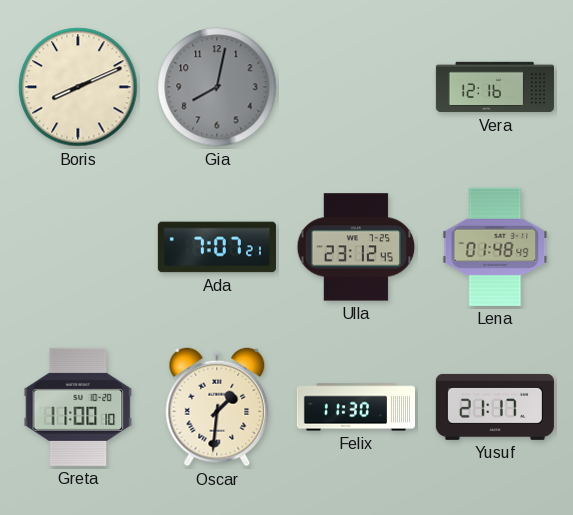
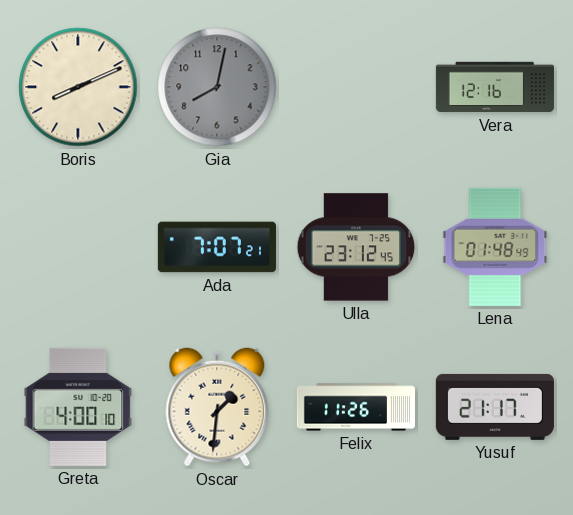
Greta: 11:00 -> 4:00
Felix: 11:30 -> 11:26
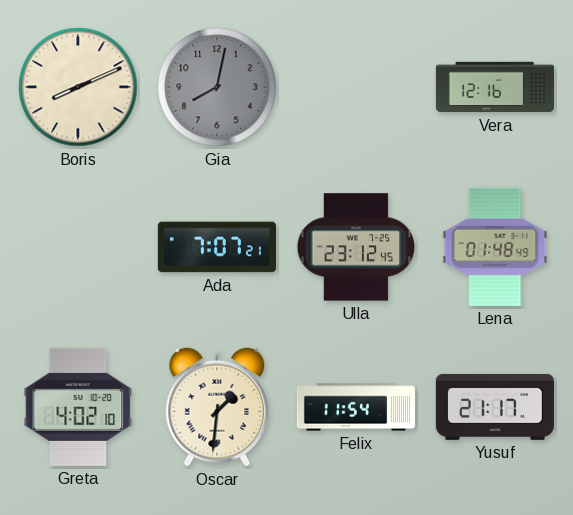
Greta: 4:00 -> 4:02
Felix: 11:26 -> 11:54
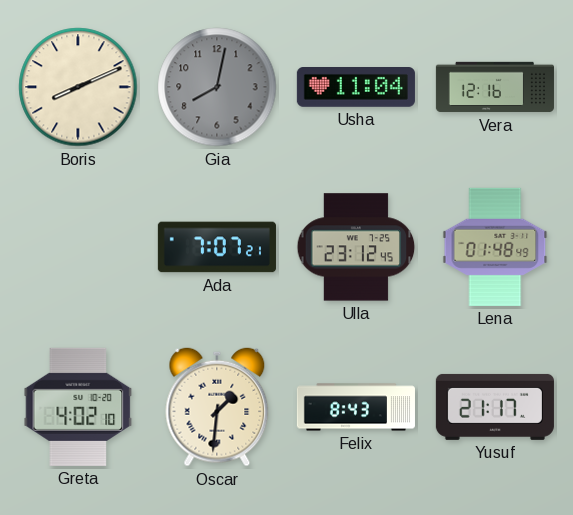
Usha: none -> 11:04
Felix: 11:54 -> 8:43
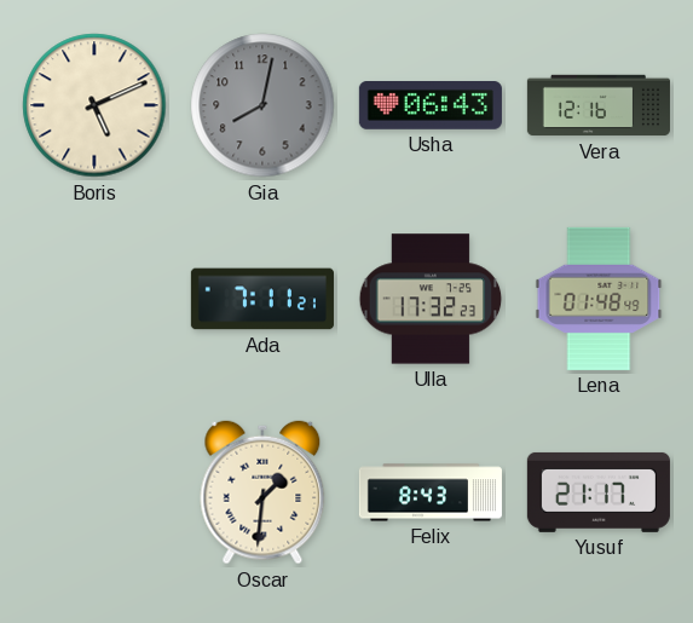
Boris: 8:11 -> 5:11
Usha: 11:04 -> 06:43
Ada: 7:07 -> 7:11
Ulla: 23:12 -> 17:32
Greta: 4:02 -> none
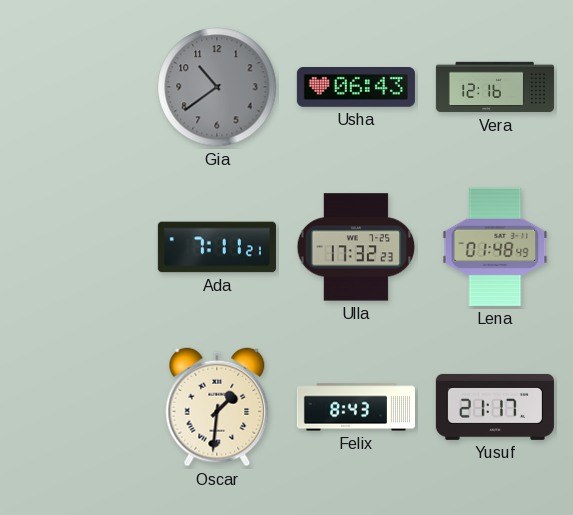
Boris: 5:11 -> none
Gia: 8:02 -> 10:39
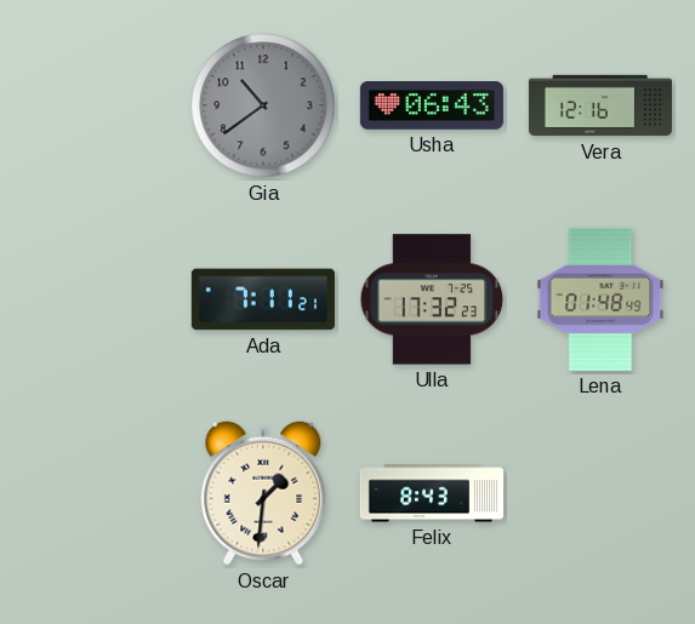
Yusuf: 21:17 -> none
